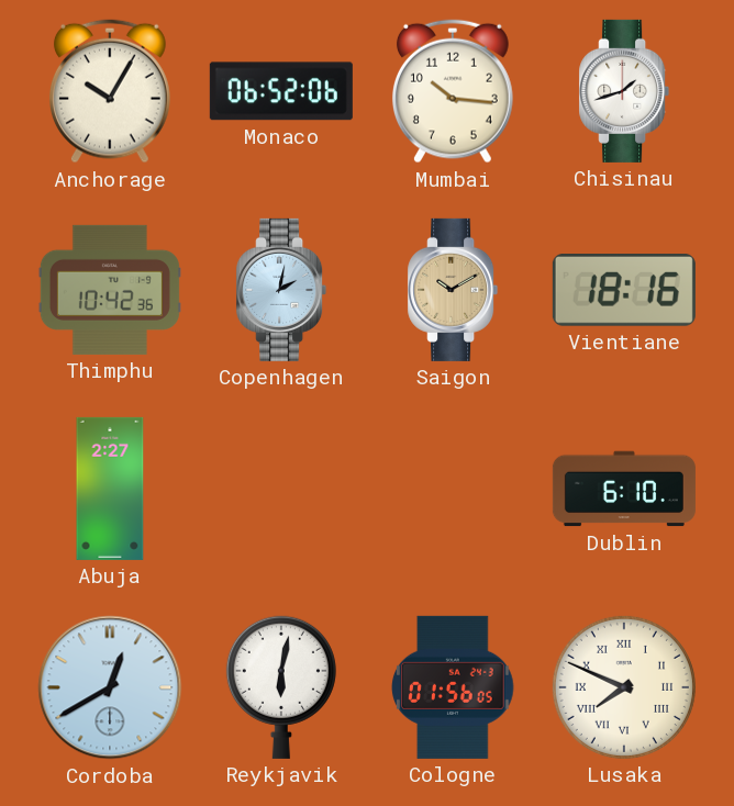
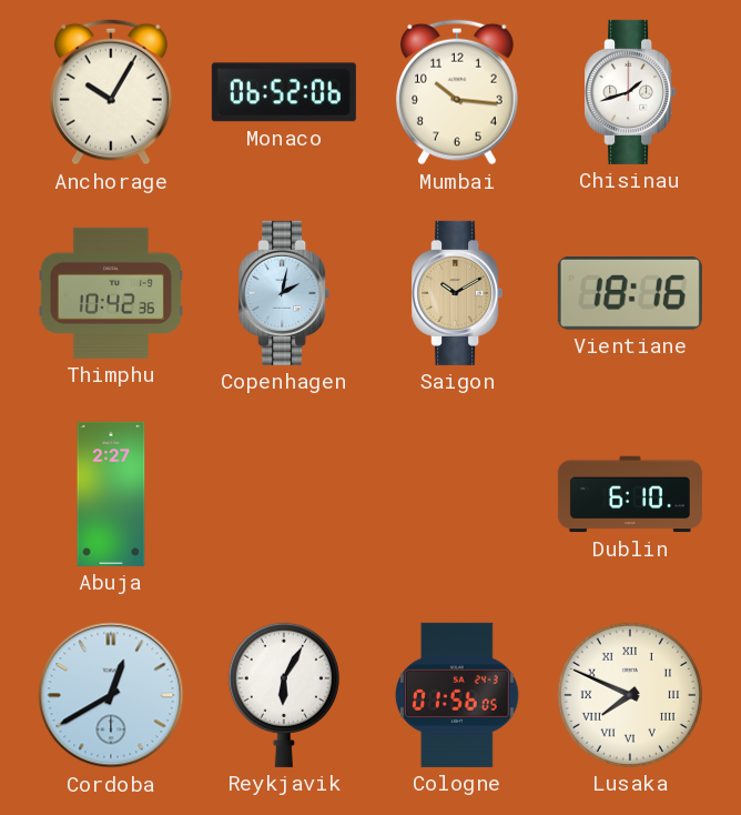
Reykjavik: 6:02 -> 6:05
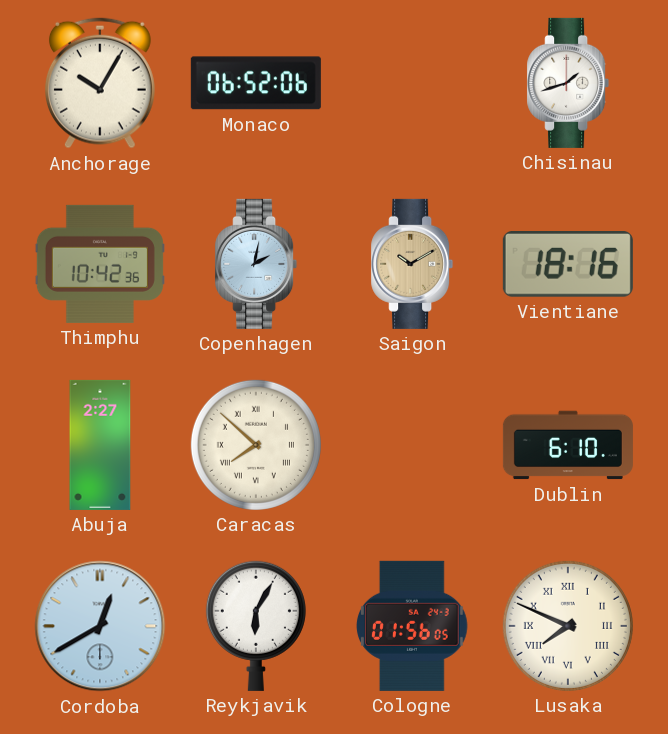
Mumbai: 10:16 -> none
Caracas: none -> 7:52
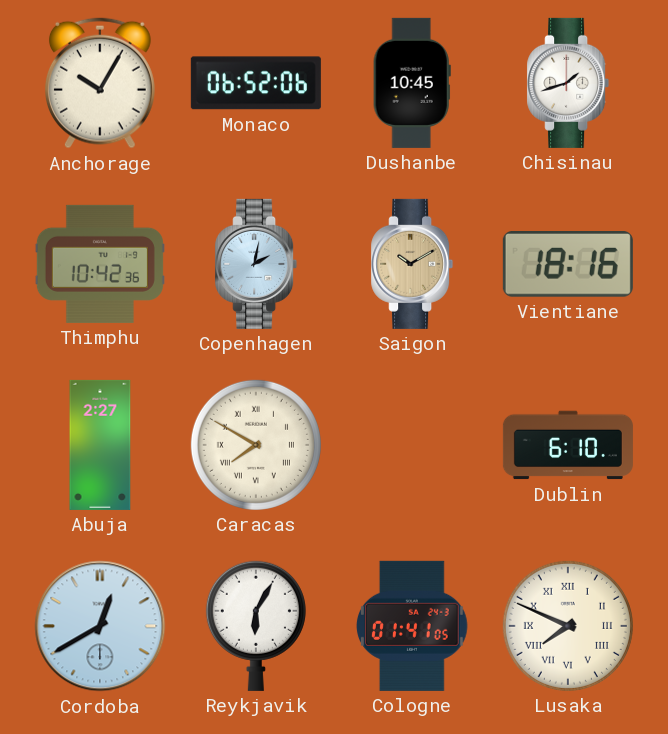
Dushanbe: none -> 10:45
Caracas: 7:52 -> 7:50
Cologne: 01:56 -> 01:41
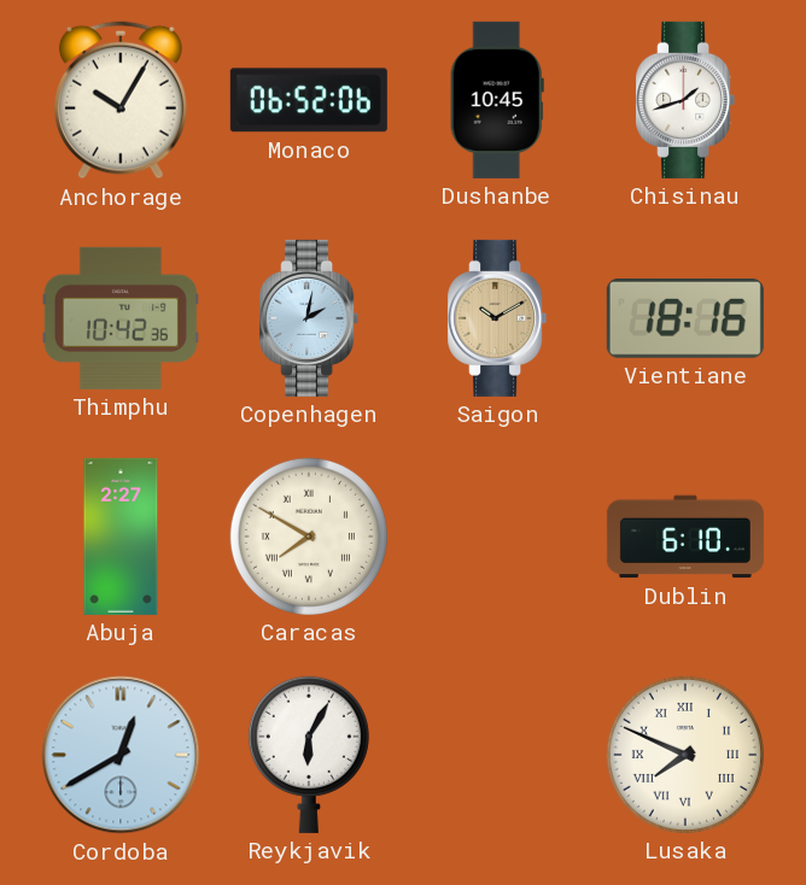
Cologne: 01:41 -> none
